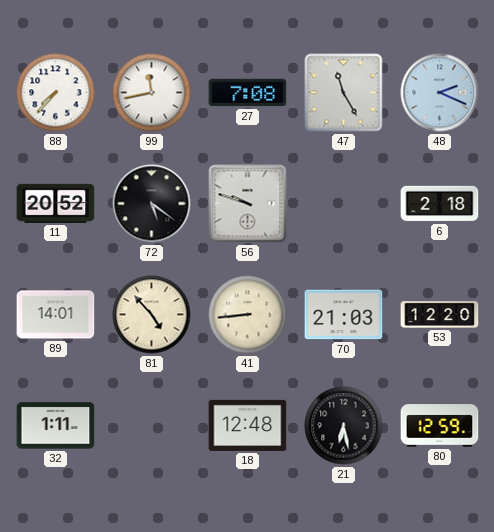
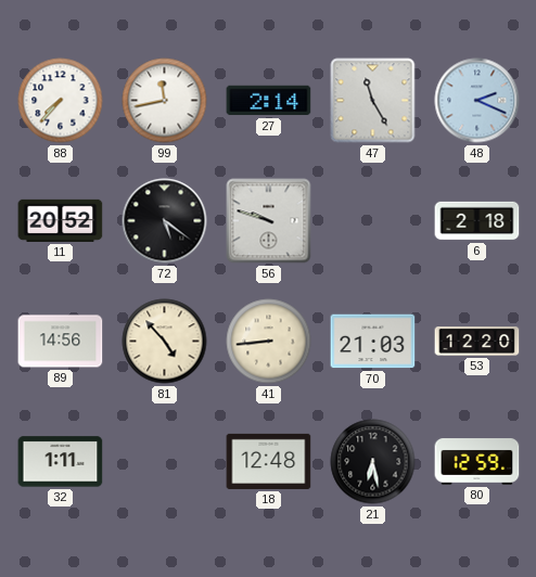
27: 7:08 -> 2:14
89: 14:01 -> 14:56
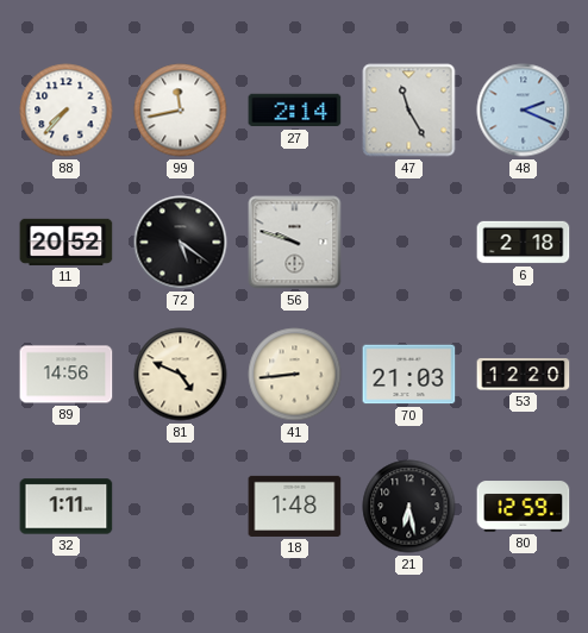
81: 4:53 -> 4:49
18: 12:48 -> 1:48
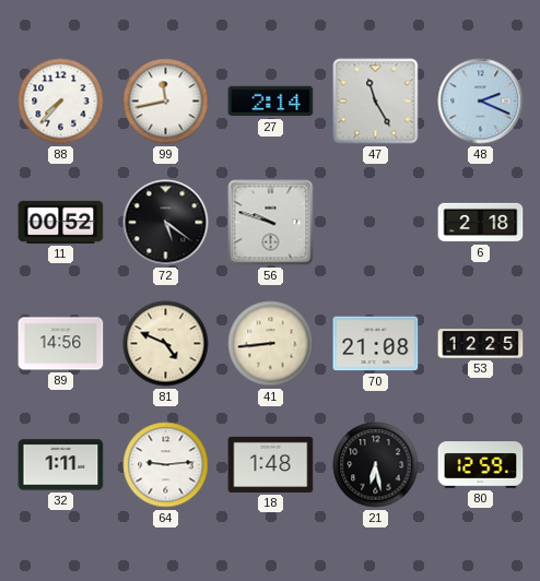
11: 20:52 -> 00:52
70: 21:03 -> 21:08
53: 12:20 -> 12:25
64: none -> 9:14
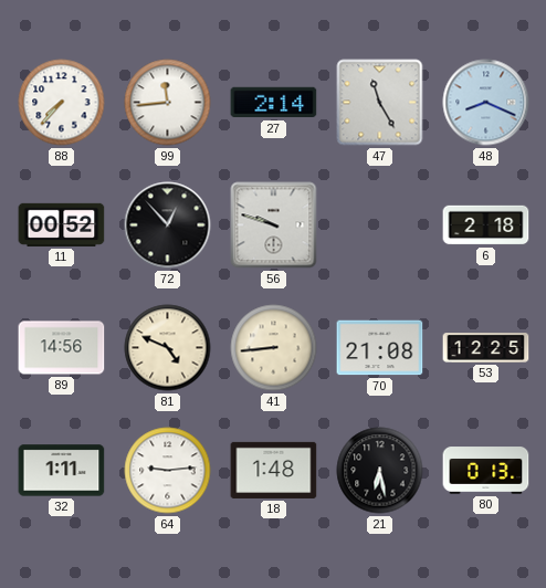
99: 11:43 -> 11:44
48: 2:19 -> 8:19
72: 5:21 -> 12:53
80: 12:59 -> 0:13
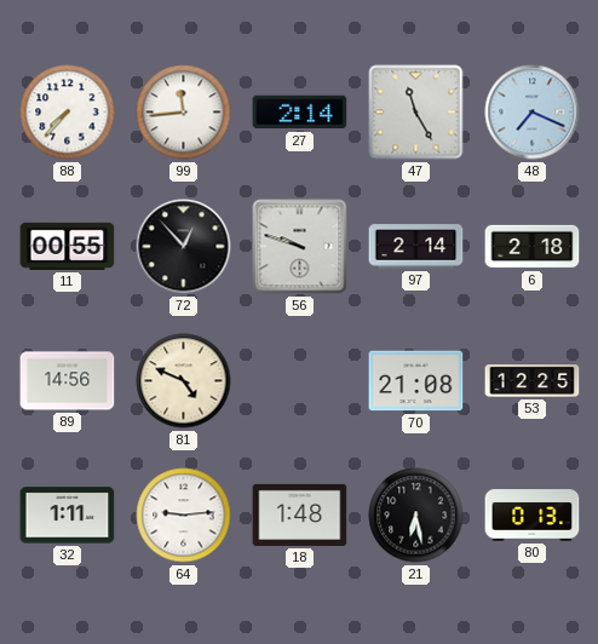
48: 8:19 -> 7:19
11: 00:52 -> 00:55
97: none -> 2:14
41: 8:44 -> none
